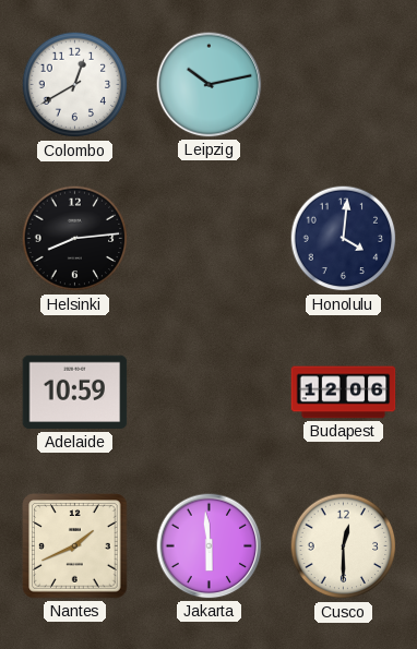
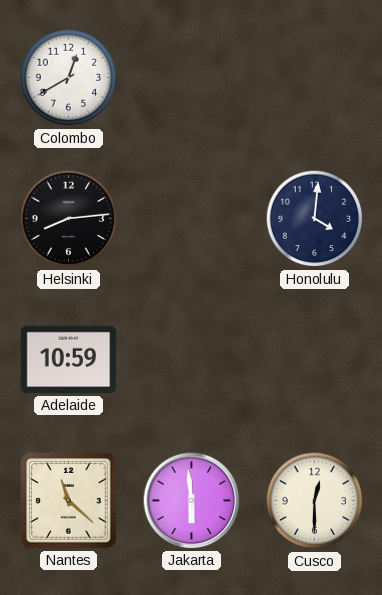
Leipzig: 10:13 -> none
Budapest: 12:06 -> none
Nantes: 1:41 -> 11:22
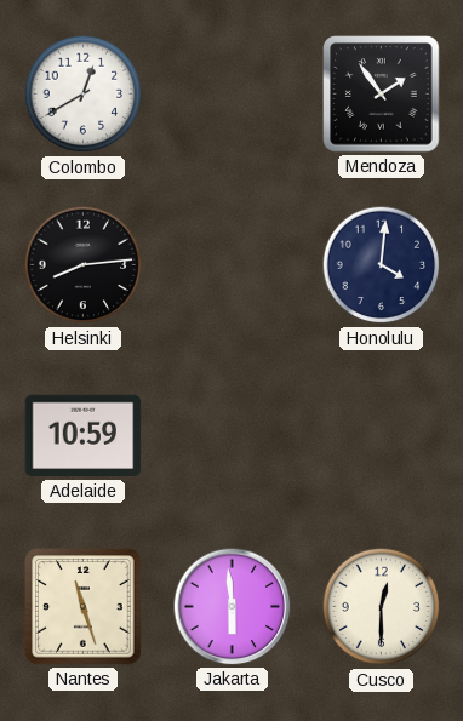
Mendoza: none -> 1:54
Nantes: 11:22 -> 11:27
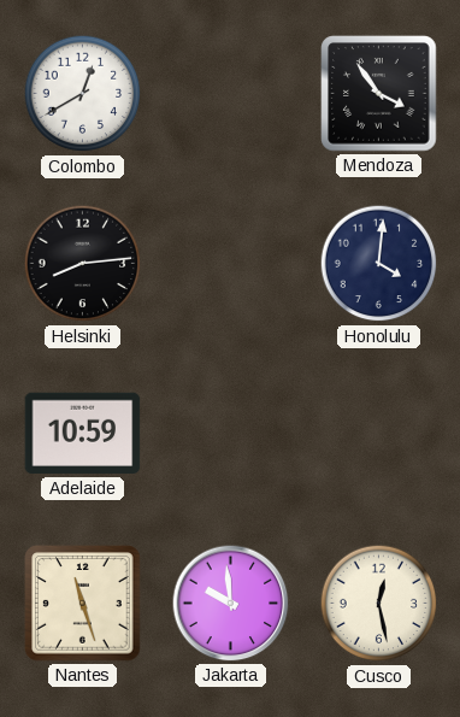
Mendoza: 1:54 -> 3:54
Jakarta: 5:59 -> 9:59
Cusco: 12:30 -> 12:28
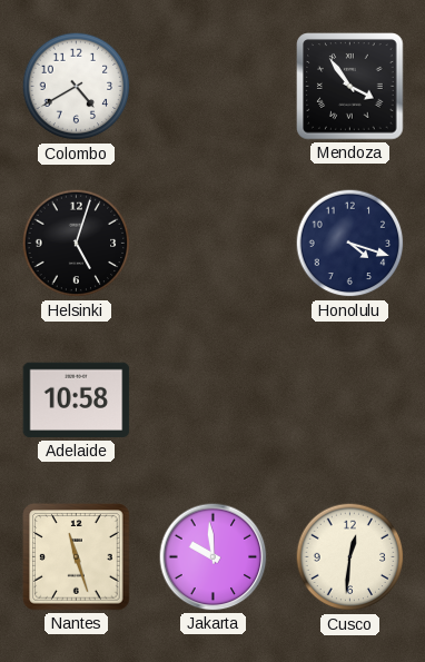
Colombo: 12:40 -> 4:40
Helsinki: 8:14 -> 5:03
Honolulu: 4:01 -> 4:18
Adelaide: 10:59 -> 10:58
Cusco: 12:28 -> 12:31
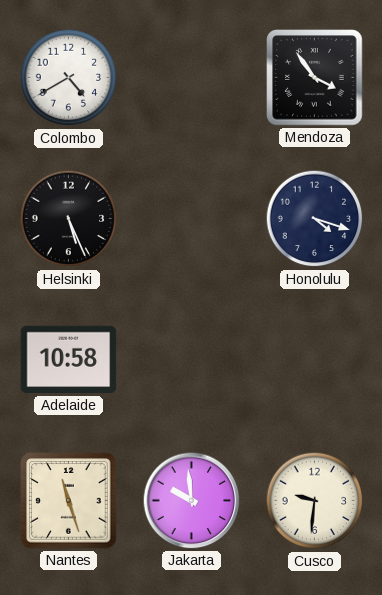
Helsinki: 5:03 -> 5:26
Cusco: 12:31 -> 9:31
